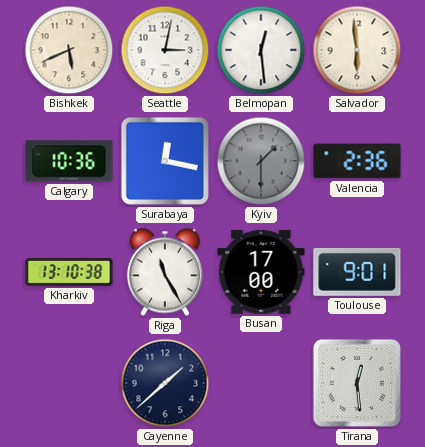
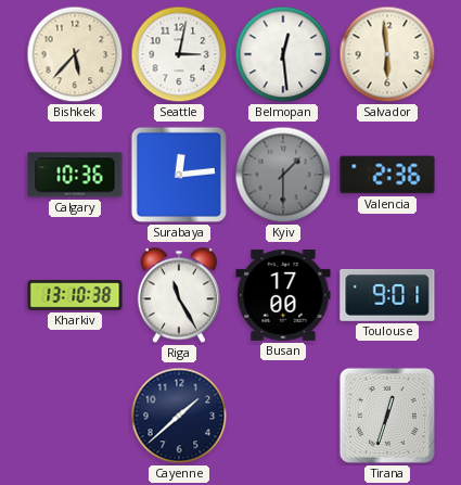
Bishkek: 5:41 -> 5:37
Surabaya: 12:17 -> 12:14
Tirana: 12:29 -> 12:33
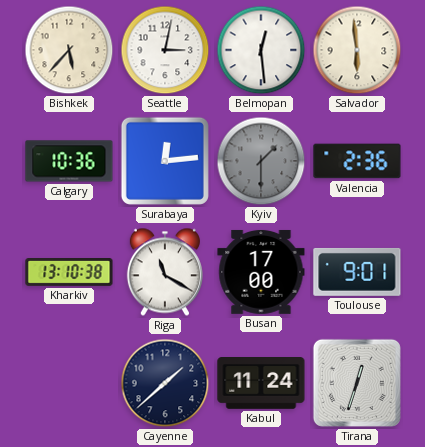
Riga: 11:25 -> 11:20
Kabul: none -> 11:24
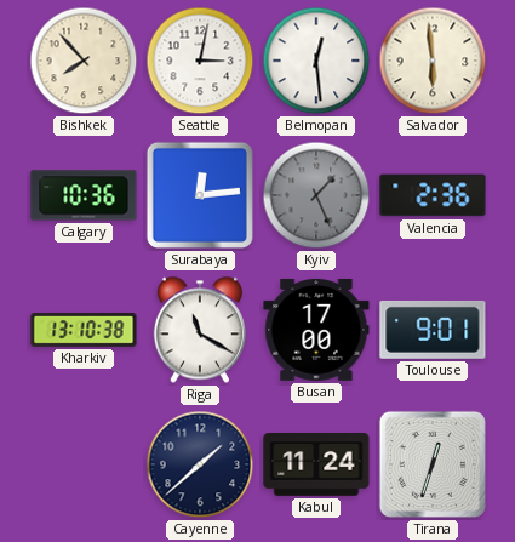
Bishkek: 5:37 -> 7:53
Kyiv: 1:30 -> 1:26
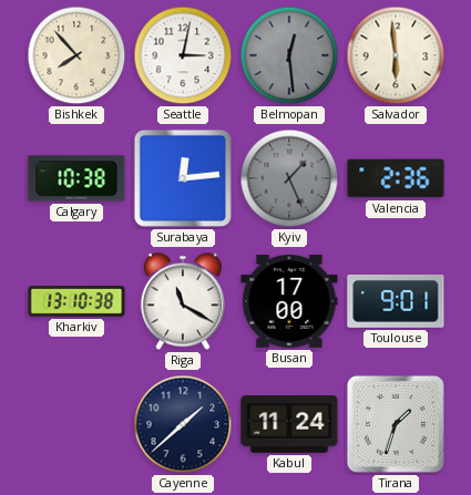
Belmopan dial: white -> grey
Calgary: 10:36 -> 10:38
Tirana: 12:33 -> 1:33
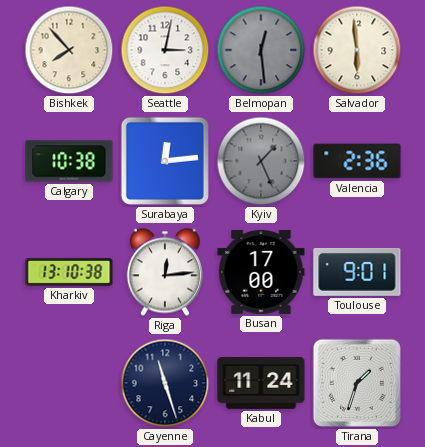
Riga: 11:20 -> 12:14
Cayenne: 1:38 -> 11:27
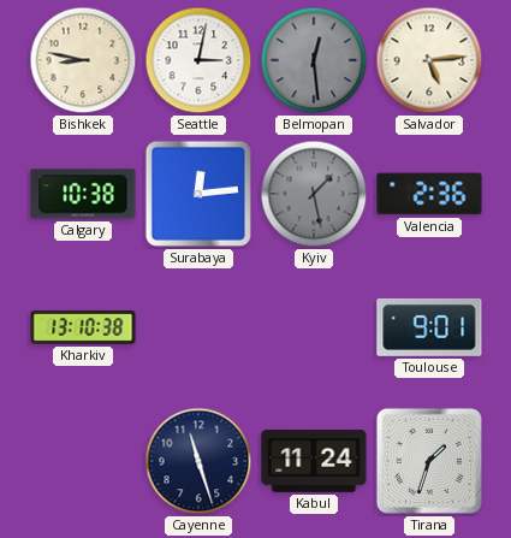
Bishkek: 7:53 -> 8:47
Salvador: 5:59 -> 5:14
Kyiv: 1:26 -> 1:28
Riga: 12:14 -> none
Busan: 17:00 -> none
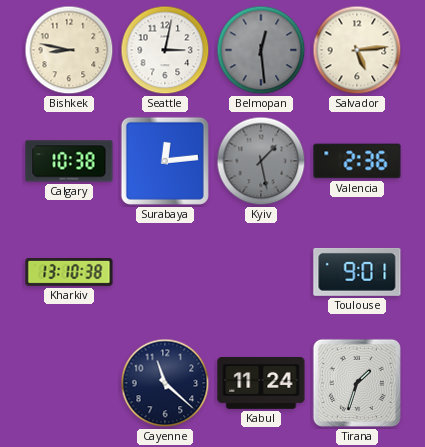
Cayenne: 11:27 -> 11:22
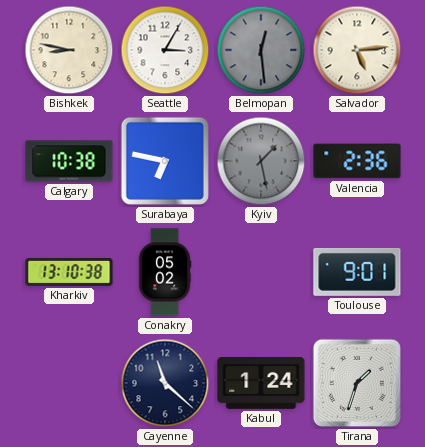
Seattle: 3:02 -> 3:05
Surabaya: 12:14 -> 6:47
Conakry: none -> 05:02
Kabul: 11:24 -> 1:24
